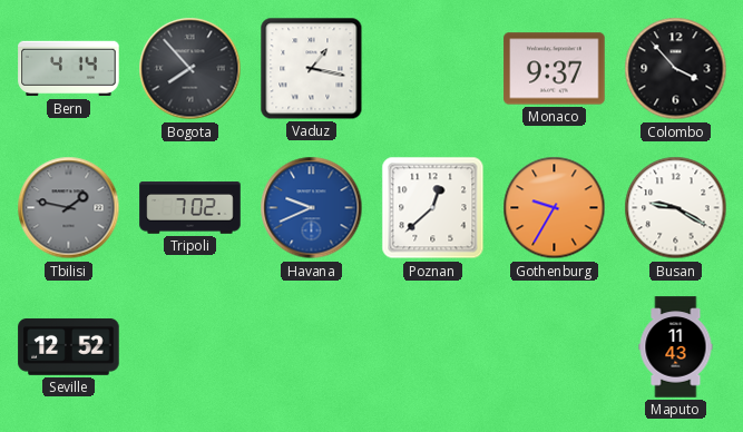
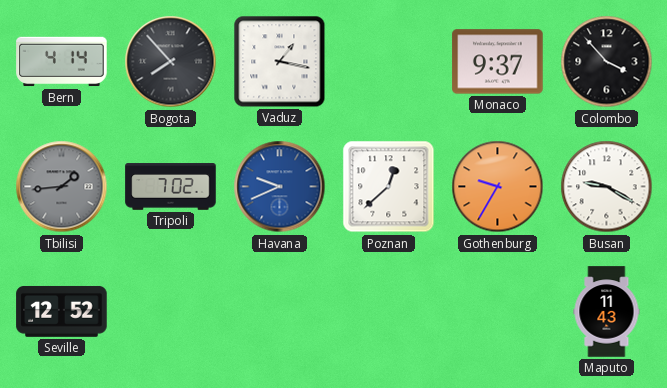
Tbilisi: 1:47 -> 1:44
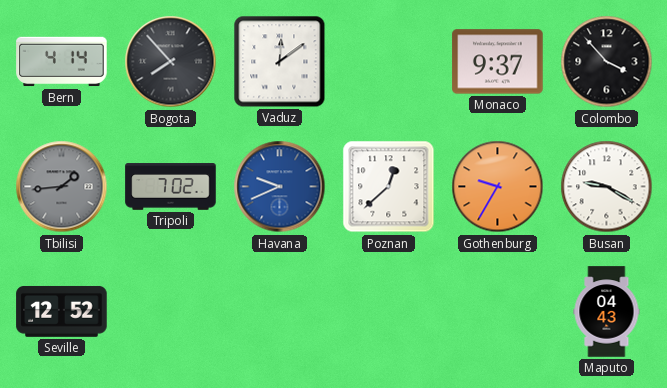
Vaduz: 1:17 -> 12:09
Maputo: 11:43 -> 04:43
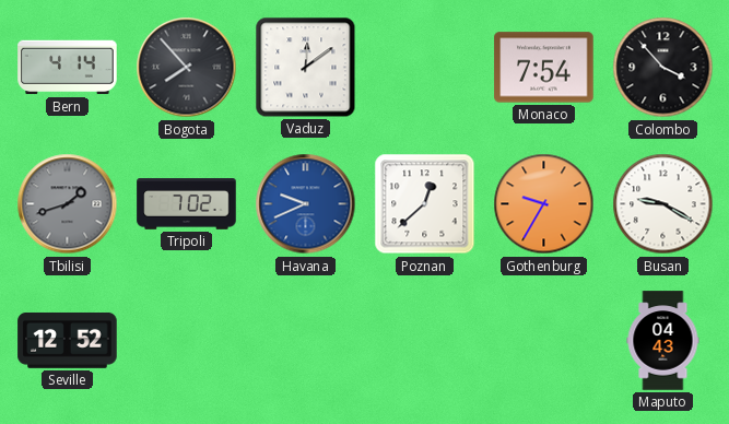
Monaco: 9:37 -> 7:54
Tbilisi: 1:44 -> 1:42
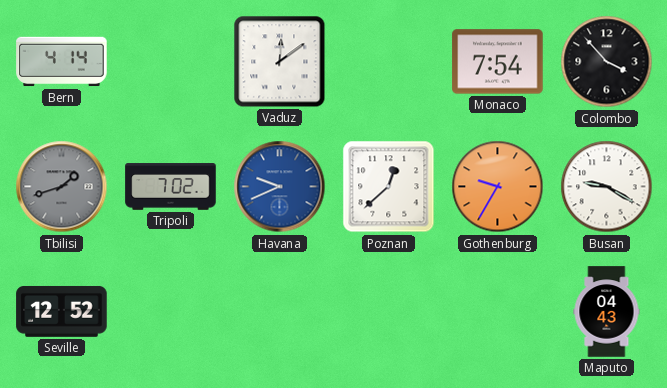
Bogota: 7:53 -> none
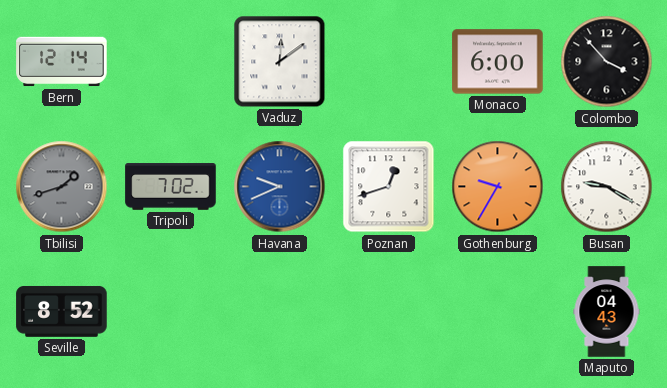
Bern: 4:14 -> 12:14
Monaco: 7:54 -> 6:00
Poznan: 12:38 -> 12:42
Seville: 12:52 -> 8:52
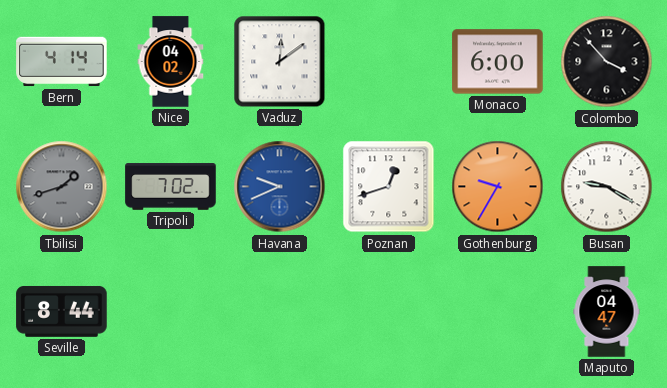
Bern: 12:14 -> 4:14
Nice: none -> 04:02
Seville: 8:52 -> 8:44
Maputo: 04:43 -> 04:47
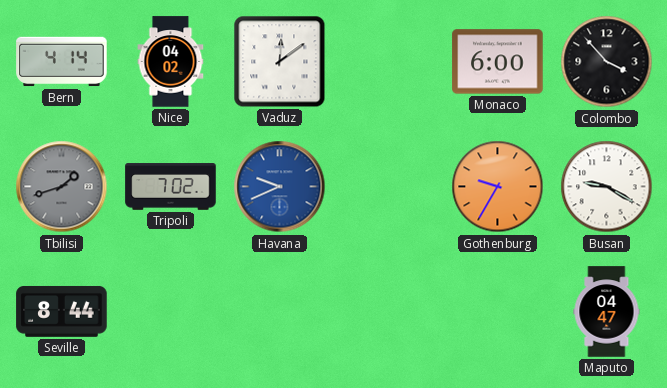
Poznan: 12:42 -> none
